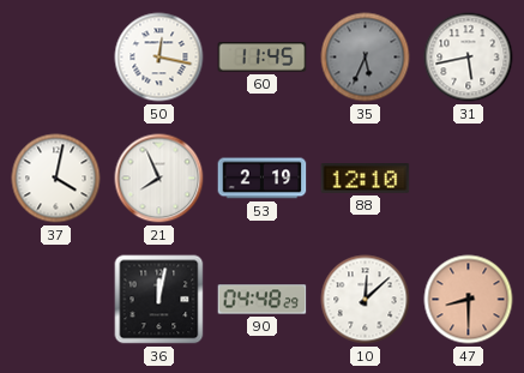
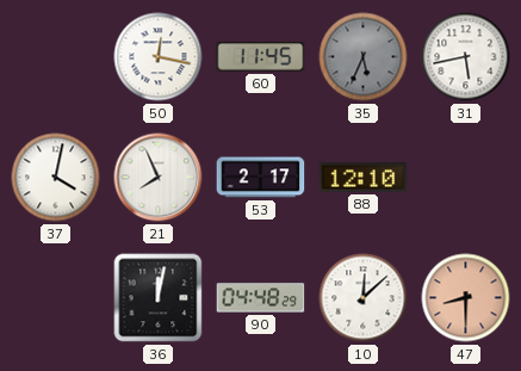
53: 2:19 -> 2:17
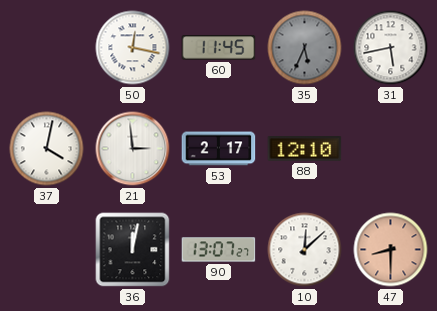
21: 7:56 -> 2:59
90: 04:48 -> 13:07
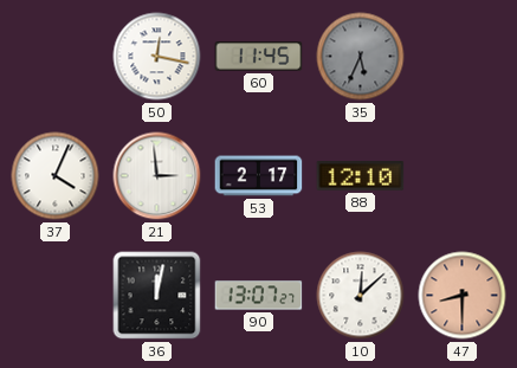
31: 5:43 -> none
37: 4:02 -> 4:04
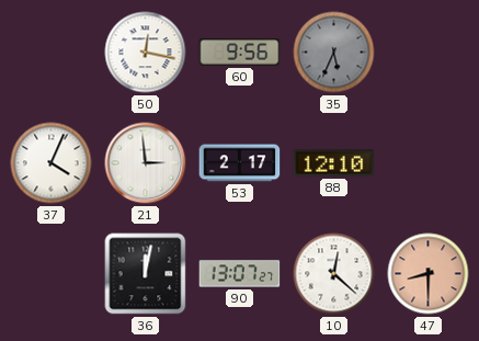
60: 11:45 -> 9:56
10: 12:08 -> 12:22
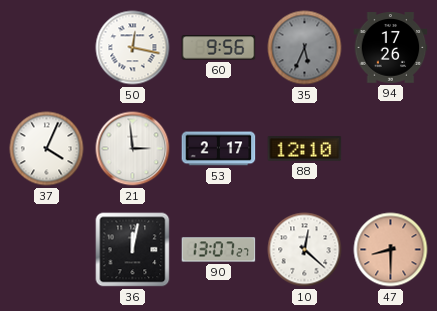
94: none -> 17:26
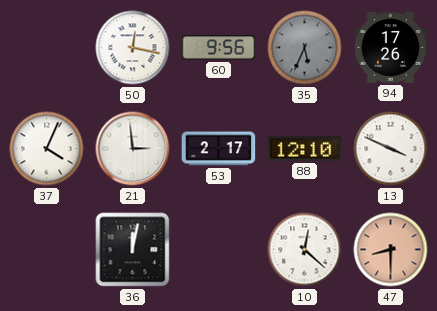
13: none -> 3:49
90: 13:07 -> none
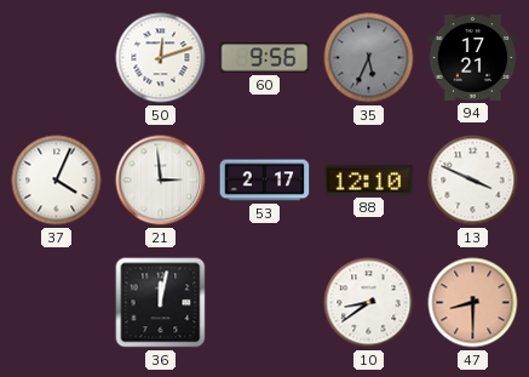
50: 12:17 -> 12:12
94: 17:26 -> 17:21
10: 12:22 -> 8:39
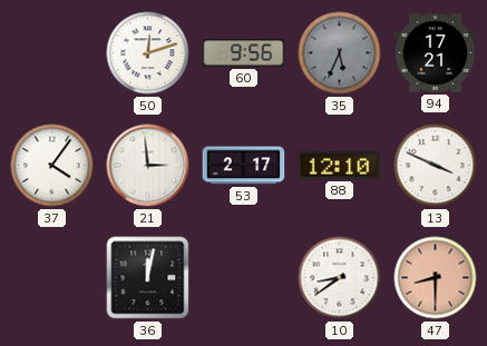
37: 4:04 -> 4:06
